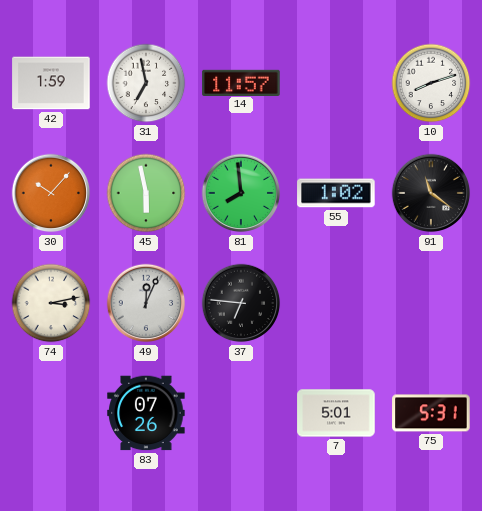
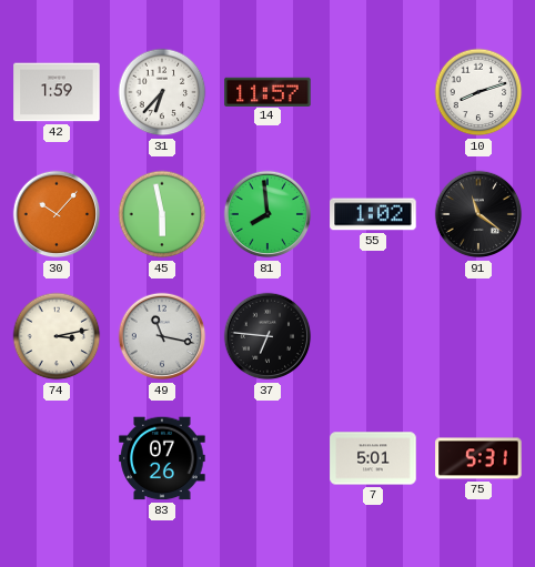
31: 6:58 -> 6:37
49: 12:04 -> 11:17
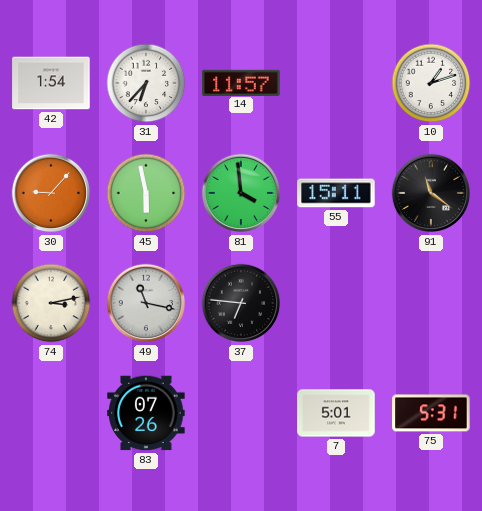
42: 1:59 -> 1:54
10: 8:12 -> 1:12
30: 10:07 -> 9:07
81: 7:59 -> 3:59
55: 1:02 -> 15:11
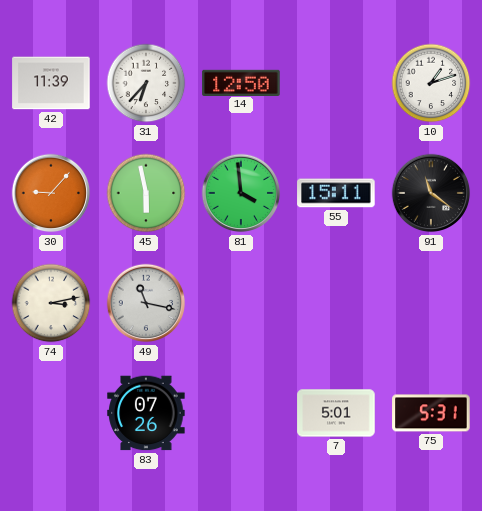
42: 1:54 -> 11:39
14: 11:57 -> 12:50
37: 6:46 -> none
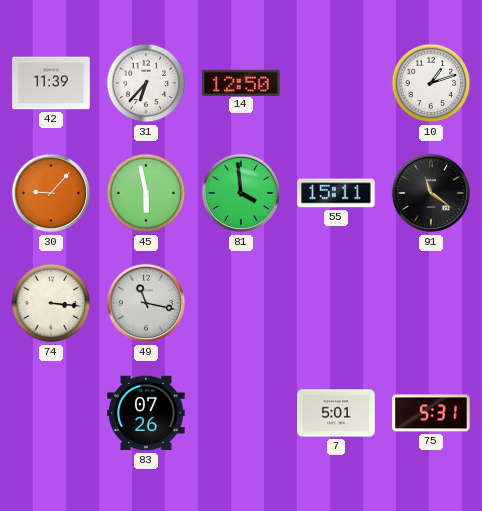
74: 3:13 -> 3:16
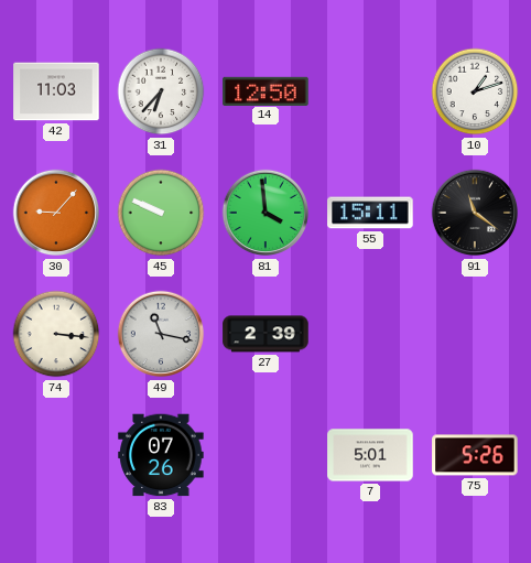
42: 11:39 -> 11:03
45: 5:58 -> 9:49
27: none -> 2:39
75: 5:31 -> 5:26
